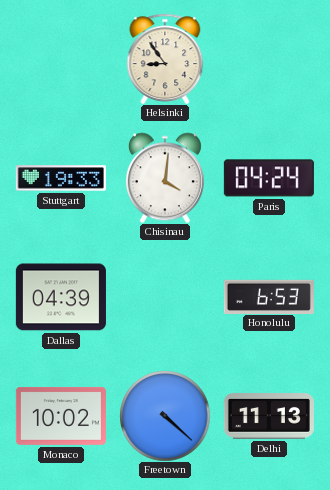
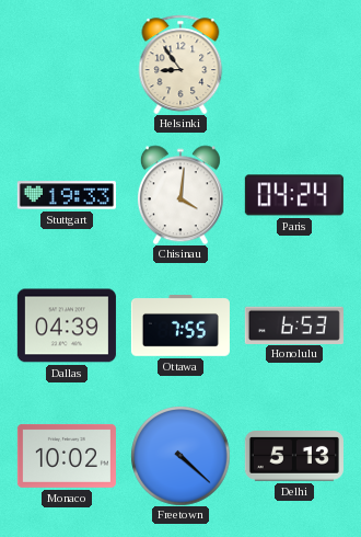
Ottawa: none -> 7:55
Delhi: 11:13 -> 5:13
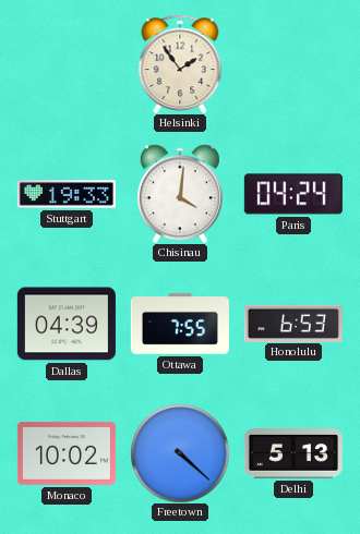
Helsinki: 8:54 -> 1:54
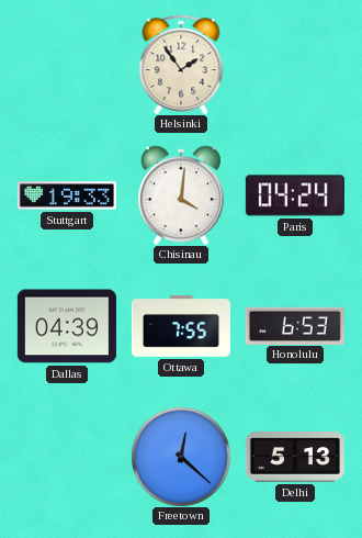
Monaco: 10:02 -> none
Freetown: 4:22 -> 12:22
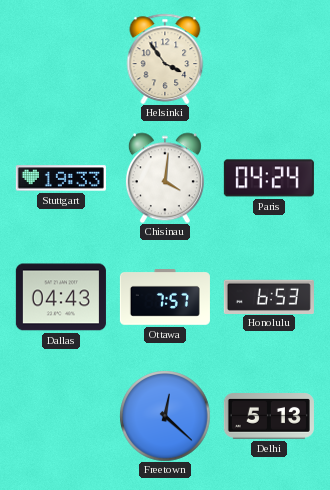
Helsinki: 1:54 -> 3:54
Dallas: 04:39 -> 04:43
Ottawa: 7:55 -> 7:57
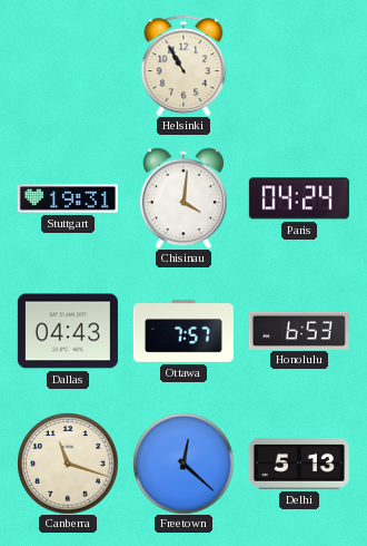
Helsinki: 3:54 -> 10:55
Stuttgart: 19:33 -> 19:31
Canberra: none -> 11:18
